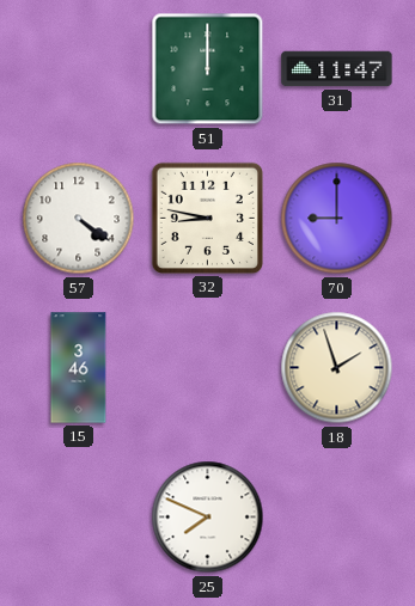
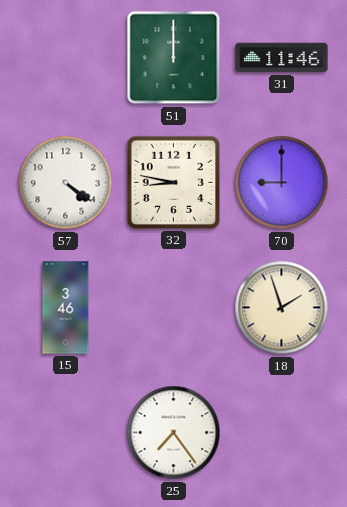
31: 11:47 -> 11:46
25: 7:49 -> 7:24
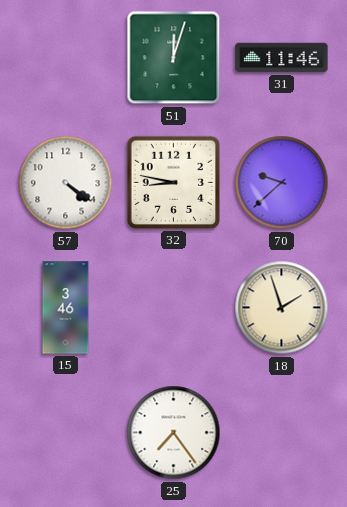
51: 12:00 -> 12:03
70: 9:00 -> 9:38
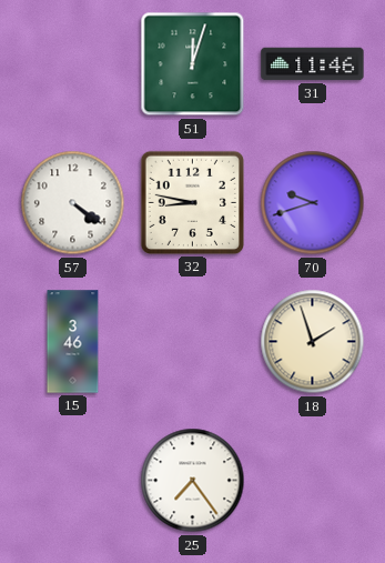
70: 9:38 -> 9:42
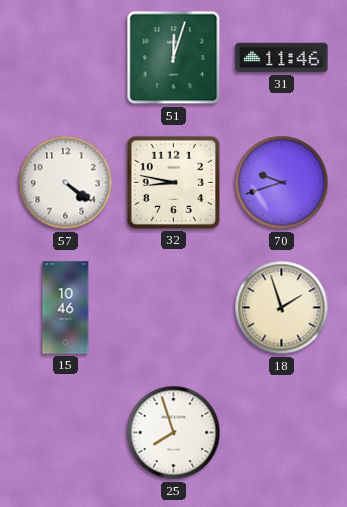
15: 3:46 -> 10:46
25: 7:24 -> 7:57
